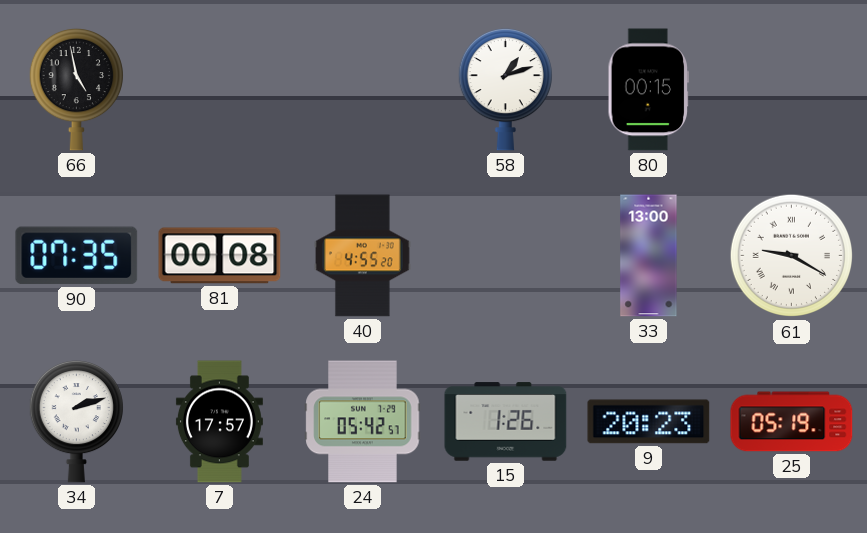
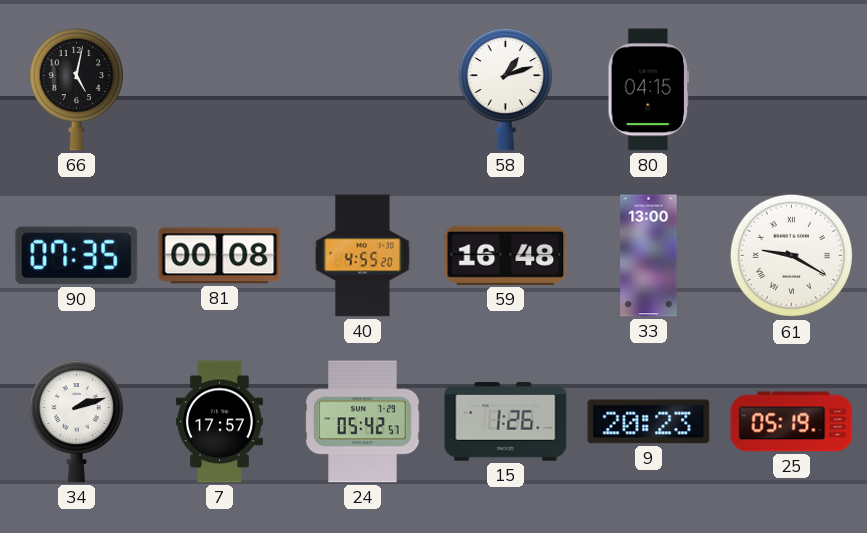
66: 4:58 -> 5:02
80: 00:15 -> 04:15
59: none -> 16:48
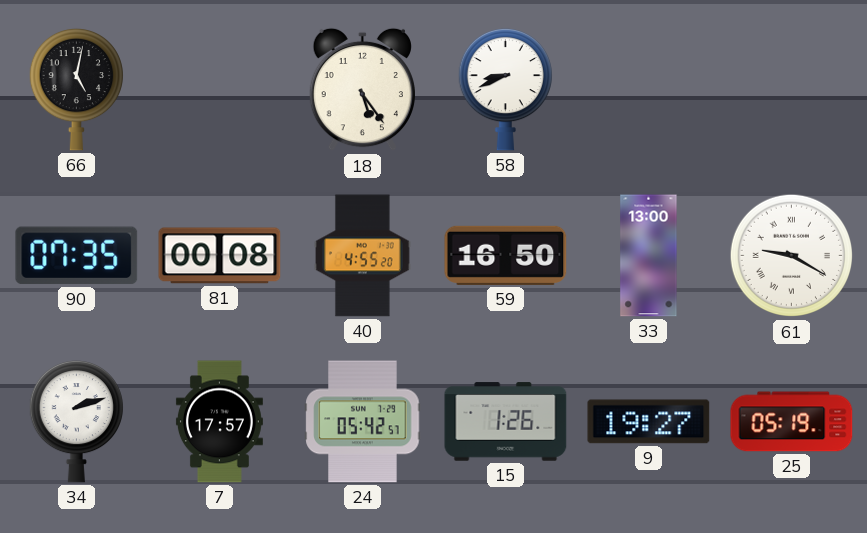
18: none -> 5:24
58: 1:12 -> 8:41
80: 04:15 -> none
59: 16:48 -> 16:50
9: 20:23 -> 19:27
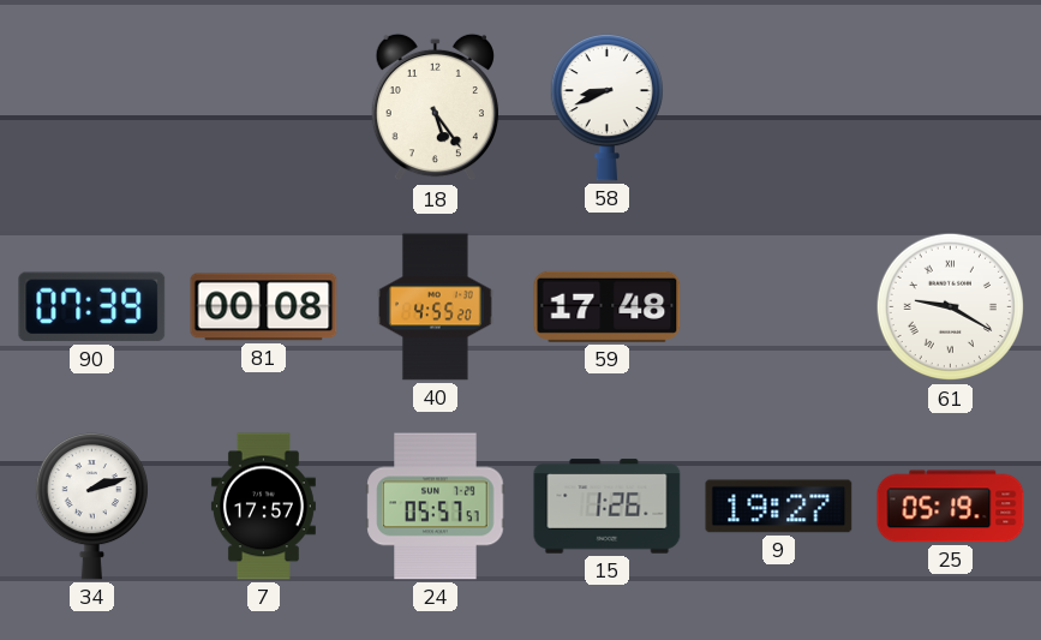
66: 5:02 -> none
90: 07:35 -> 07:39
59: 16:50 -> 17:48
33: 13:00 -> none
24: 05:42 -> 05:57
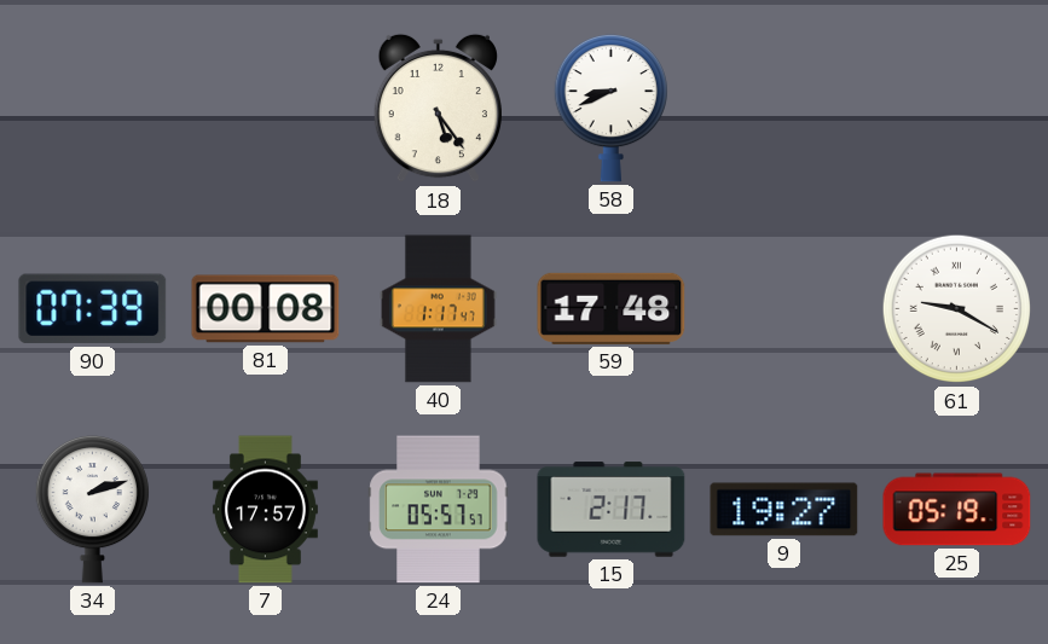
40: 4:55 -> 1:17
15: 1:26 -> 2:17
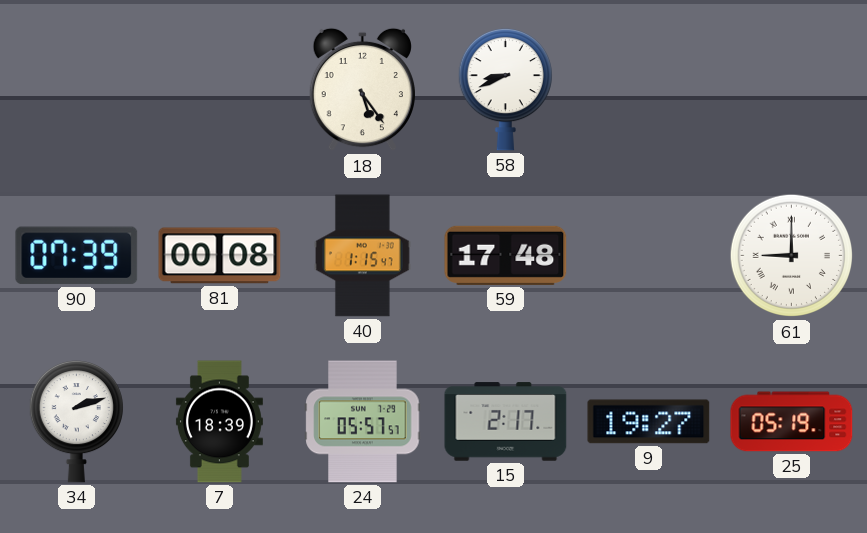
40: 1:17 -> 1:15
61: 9:20 -> 9:00
7: 17:57 -> 18:39
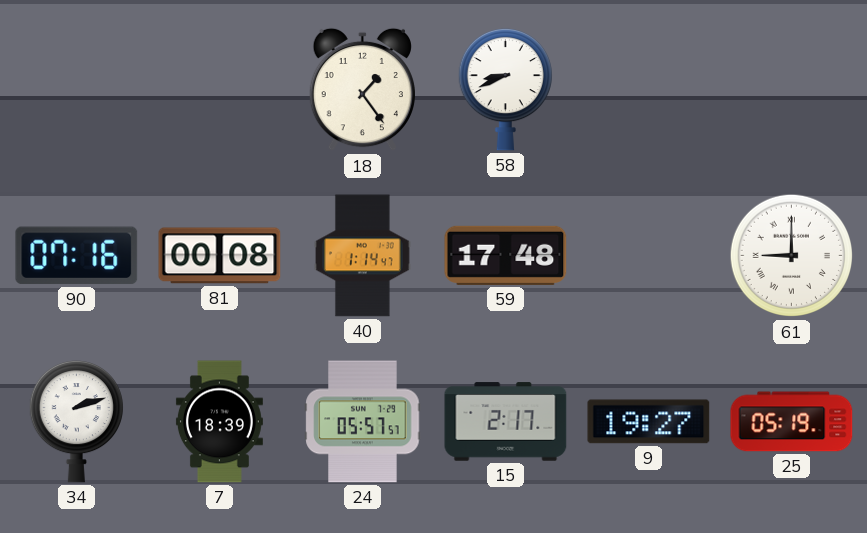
18: 5:24 -> 1:24
90: 07:39 -> 07:16
40: 1:15 -> 1:14
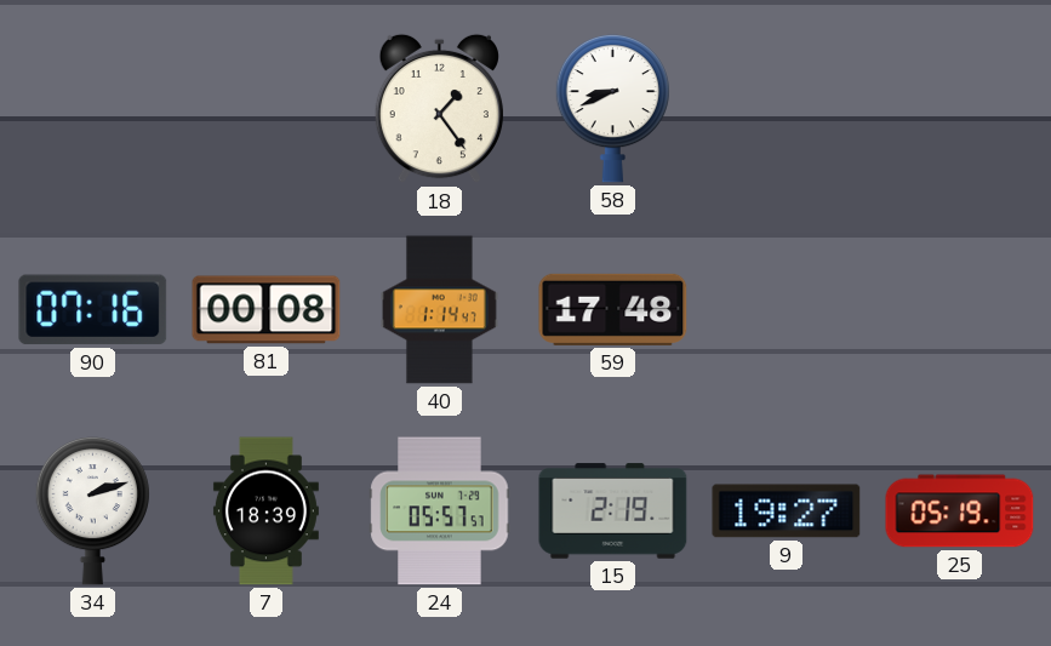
61: 9:00 -> none
15: 2:17 -> 2:19
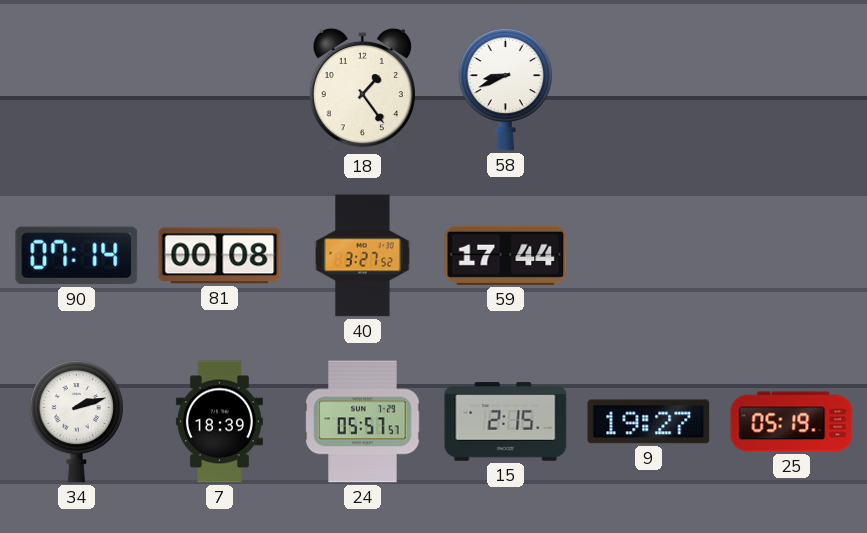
90: 07:16 -> 07:14
40: 1:14 -> 3:27
59: 17:48 -> 17:44
15: 2:19 -> 2:15
